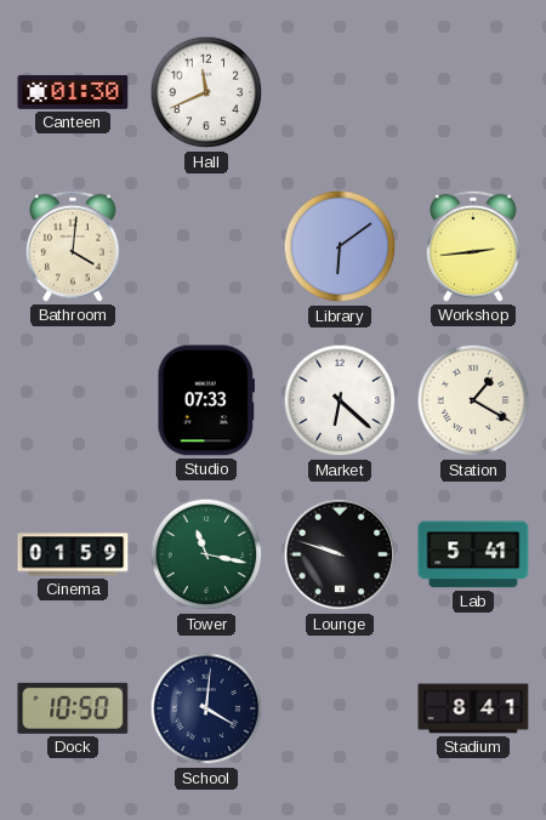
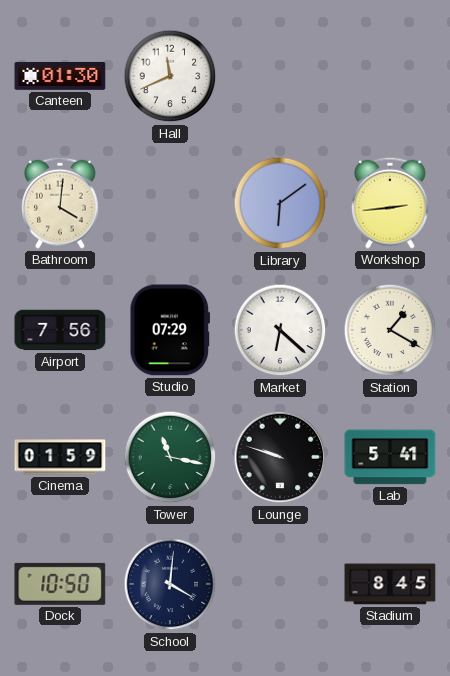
Airport: none -> 7:56
Studio: 07:33 -> 07:29
Stadium: 8:41 -> 8:45
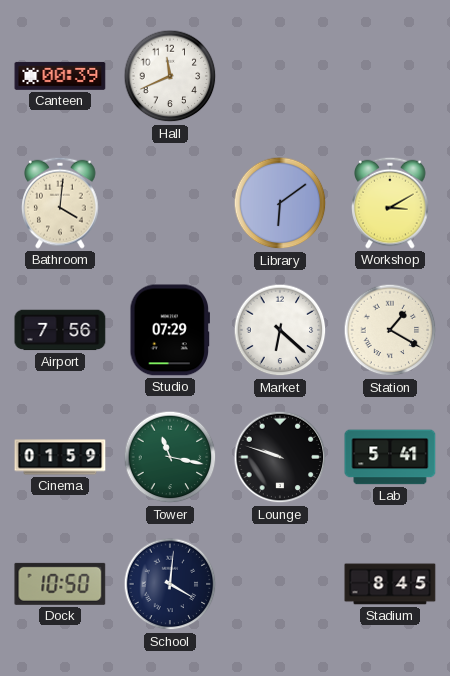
Canteen: 01:30 -> 00:39
Workshop: 2:44 -> 3:10
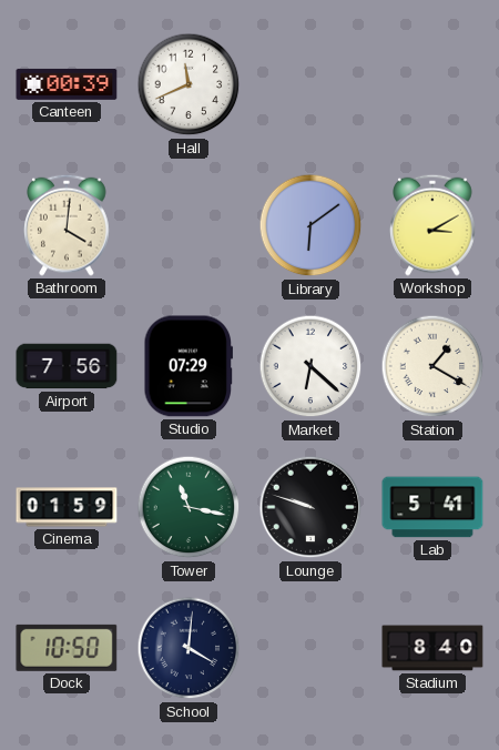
Stadium: 8:45 -> 8:40
